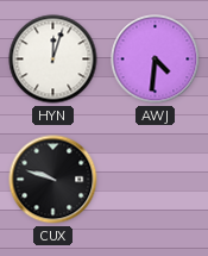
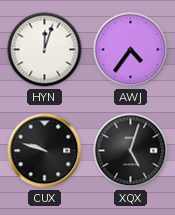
AWJ: 4:31 -> 4:36
XQX: none -> 5:03
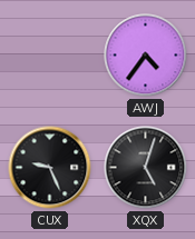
HYN: 12:03 -> none
CUX: 9:48 -> 9:26
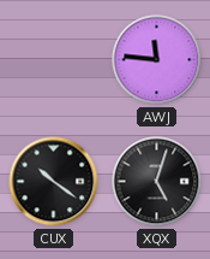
AWJ: 4:36 -> 11:46
CUX: 9:26 -> 10:21
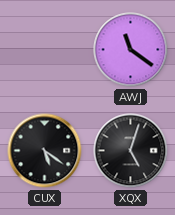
AWJ: 11:46 -> 11:21
CUX: 10:21 -> 5:21
